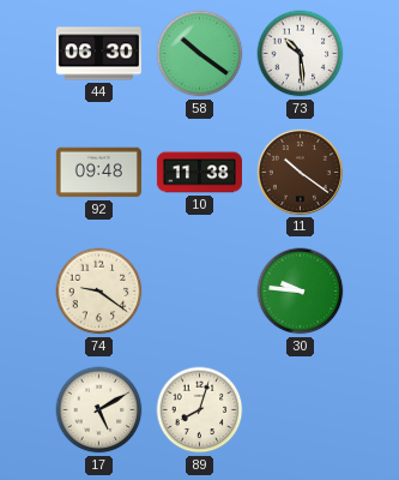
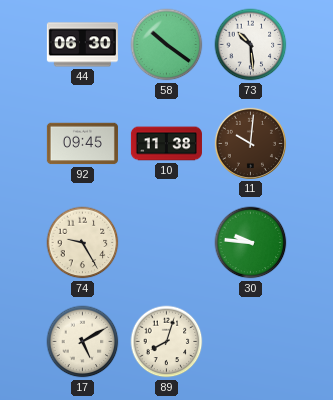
92: 09:48 -> 09:45
11: 10:21 -> 10:01
74: 9:21 -> 9:25
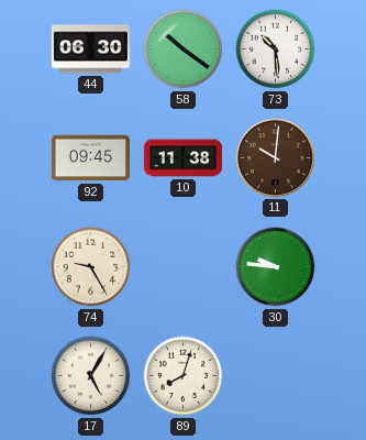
17: 5:10 -> 5:05
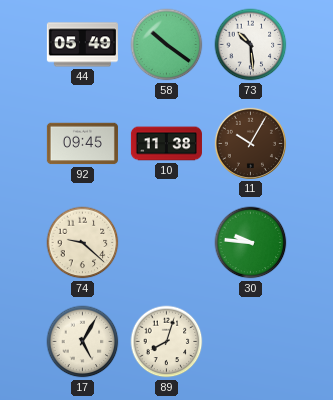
44: 06:30 -> 05:49
11: 10:01 -> 10:05
74: 9:25 -> 9:22
